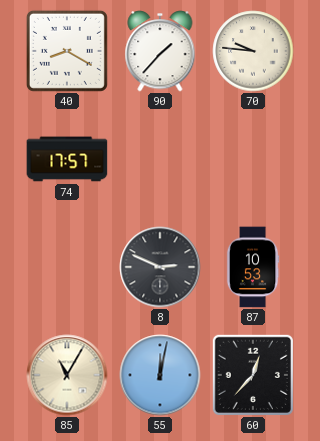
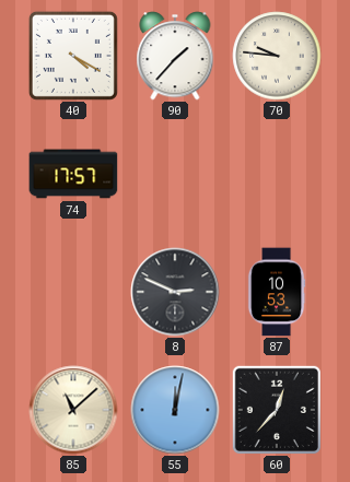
40: 8:20 -> 4:20
85: 11:05 -> 11:08
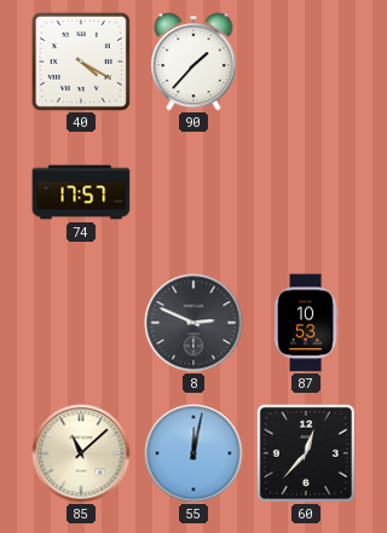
70: 9:46 -> none
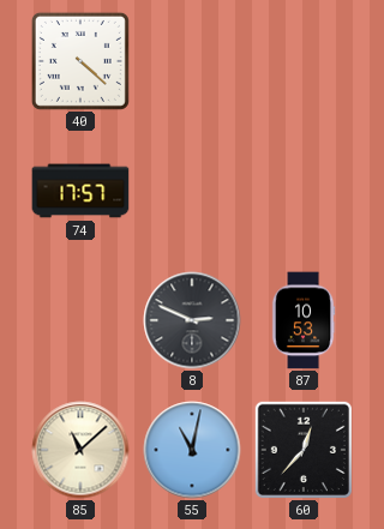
40: 4:20 -> 4:22
90: 1:37 -> none
55: 12:02 -> 11:02
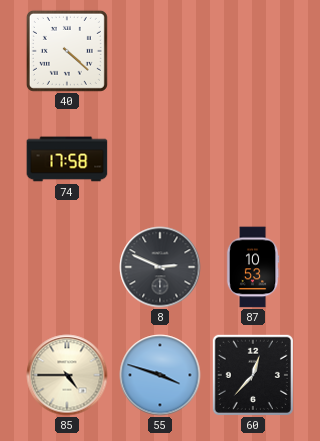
74: 17:57 -> 17:58
85: 11:08 -> 4:45
55: 11:02 -> 3:48
